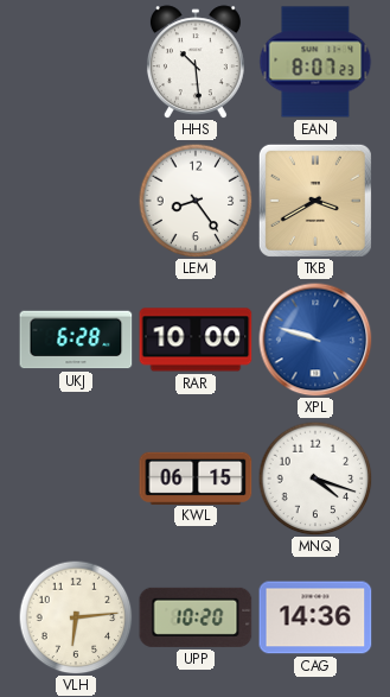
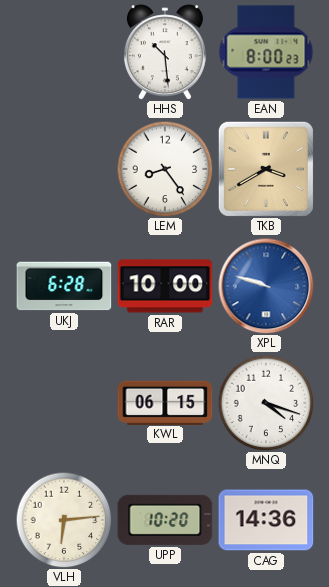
EAN: 8:07 -> 8:00
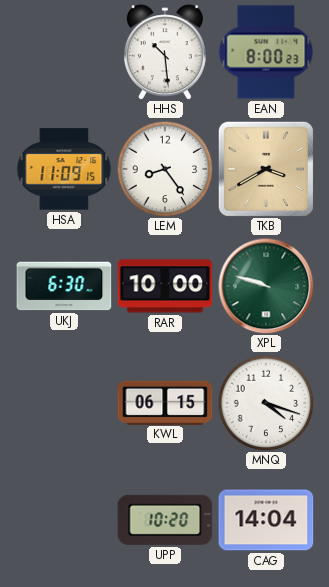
HSA: none -> 11:09
UKJ: 6:28 -> 6:30
XPL dial: blue -> green
VLH: 6:14 -> none
CAG: 14:36 -> 14:04
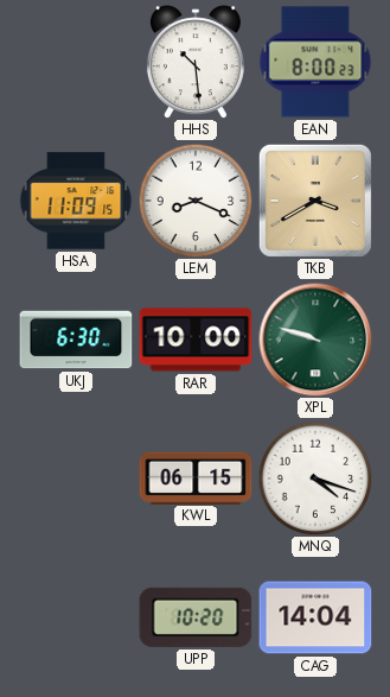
LEM: 8:24 -> 8:19
